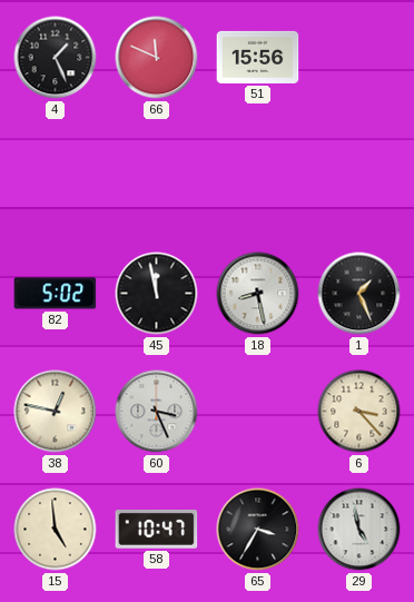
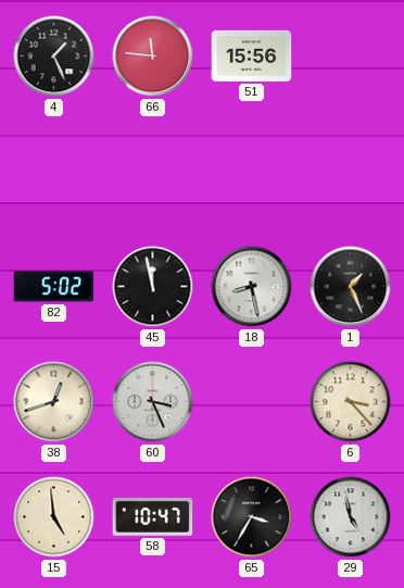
66: 11:49 -> 11:46
38: 12:47 -> 12:42
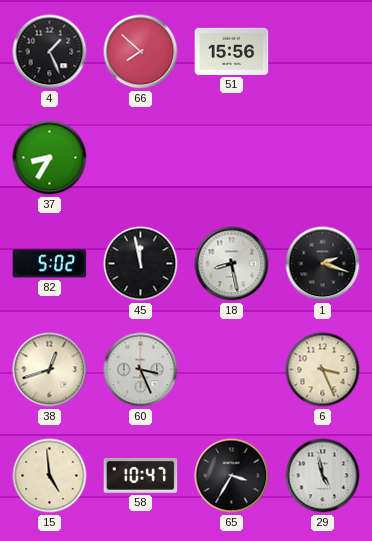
66: 11:46 -> 7:52
37: none -> 8:35
1: 1:26 -> 2:18
6: 3:23 -> 3:26
